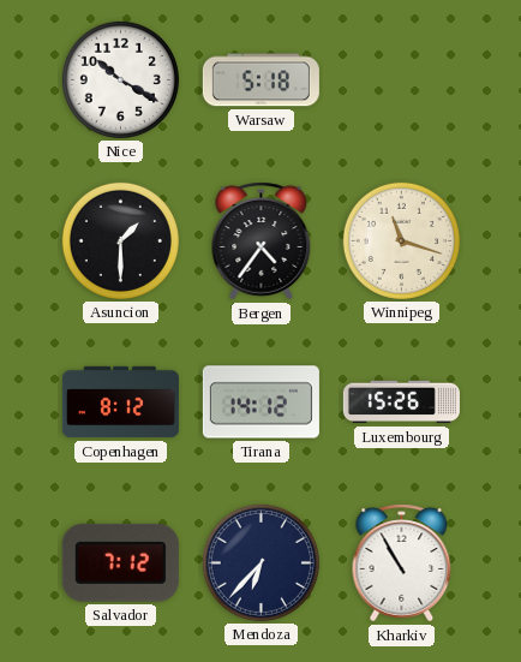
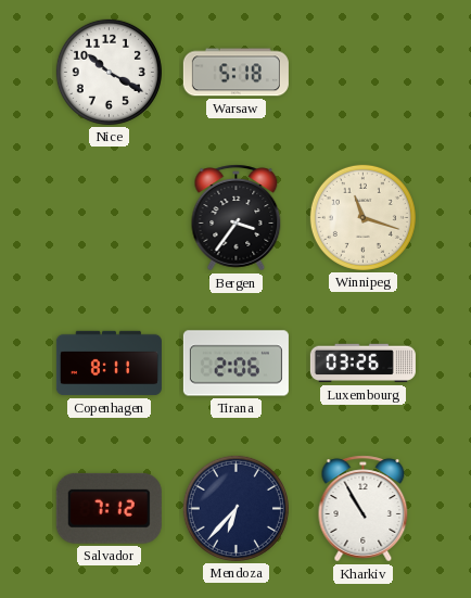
Asuncion: 1:30 -> none
Bergen: 4:36 -> 3:36
Copenhagen: 8:12 -> 8:11
Tirana: 14:12 -> 2:06
Luxembourg: 15:26 -> 03:26
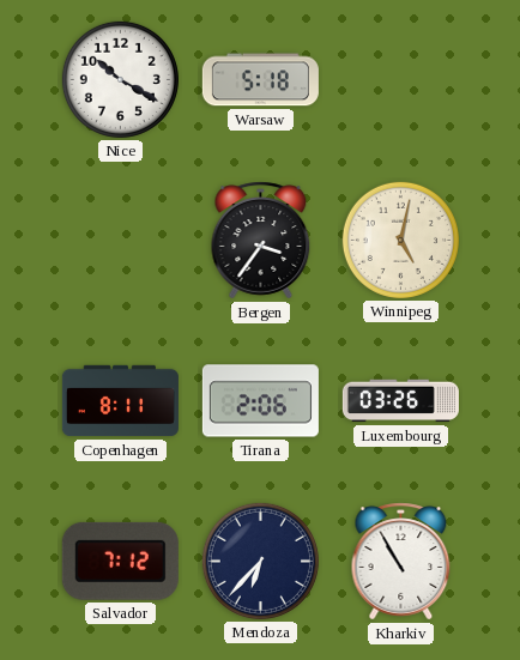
Winnipeg: 11:18 -> 5:02
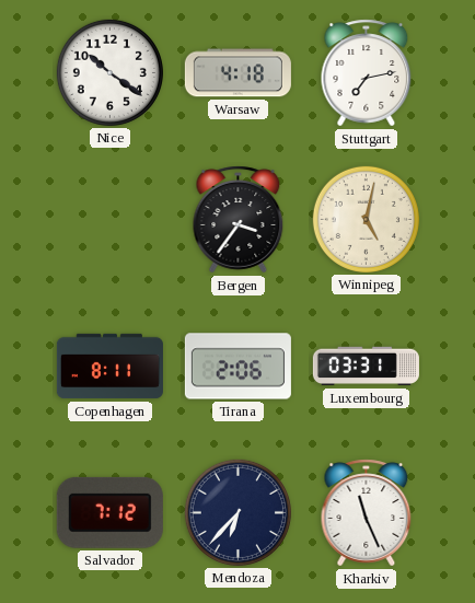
Nice: 10:20 -> 10:21
Warsaw: 5:18 -> 4:18
Stuttgart: none -> 7:13
Luxembourg: 03:26 -> 03:31
Kharkiv: 10:55 -> 11:26
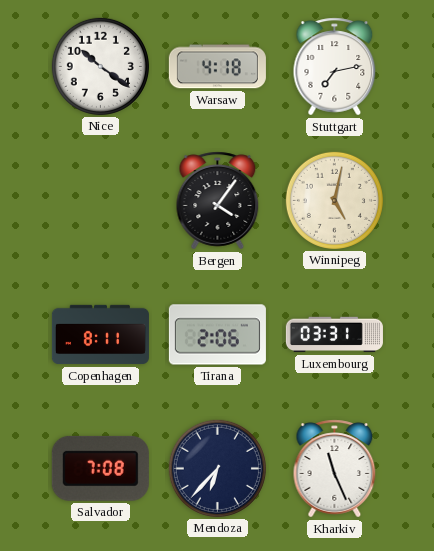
Bergen: 3:36 -> 4:06
Salvador: 7:12 -> 7:08
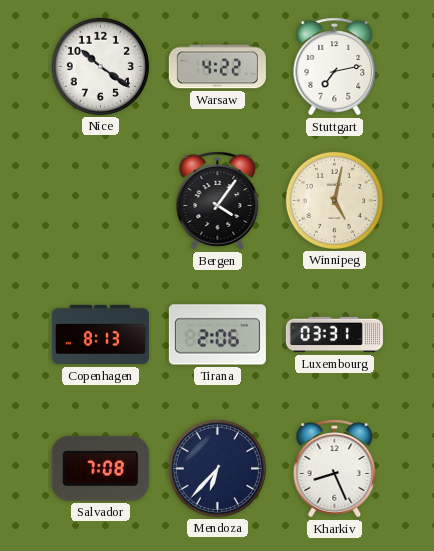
Warsaw: 4:18 -> 4:22
Copenhagen: 8:11 -> 8:13
Kharkiv: 11:26 -> 8:26
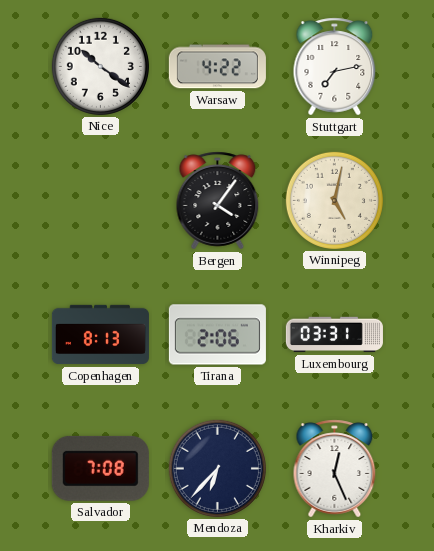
Kharkiv: 8:26 -> 12:26
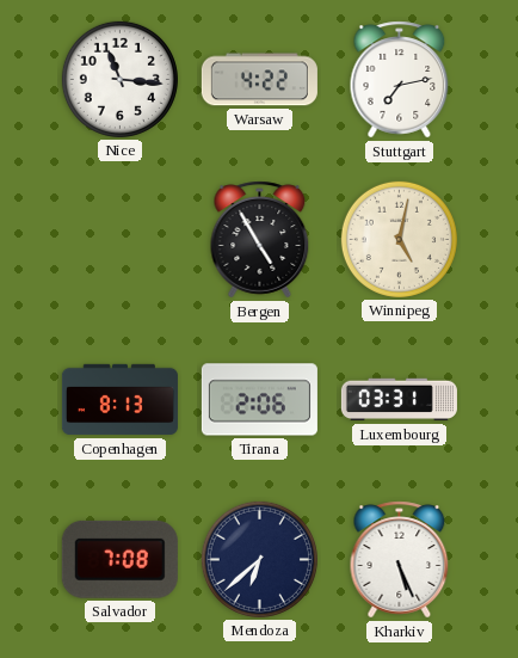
Nice: 10:21 -> 11:16
Bergen: 4:06 -> 4:55
Mendoza: 6:37 -> 6:38
Kharkiv: 12:26 -> 5:26
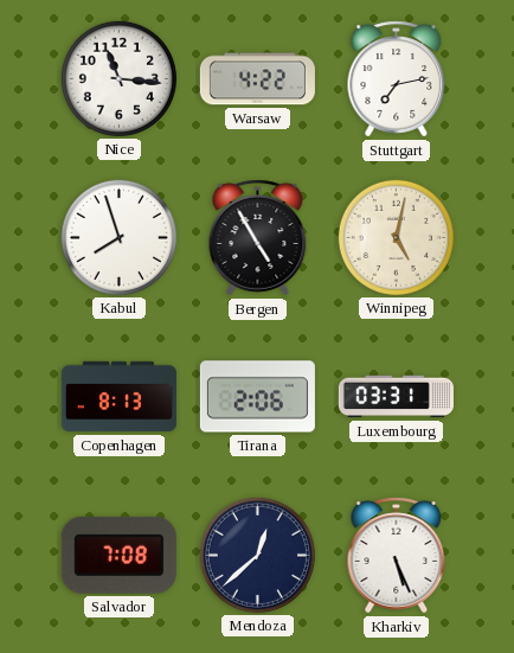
Kabul: none -> 7:57
Mendoza: 6:38 -> 12:38
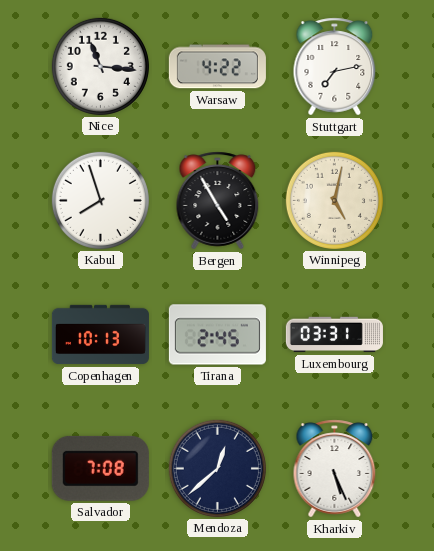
Copenhagen: 8:13 -> 10:13
Tirana: 2:06 -> 2:45
